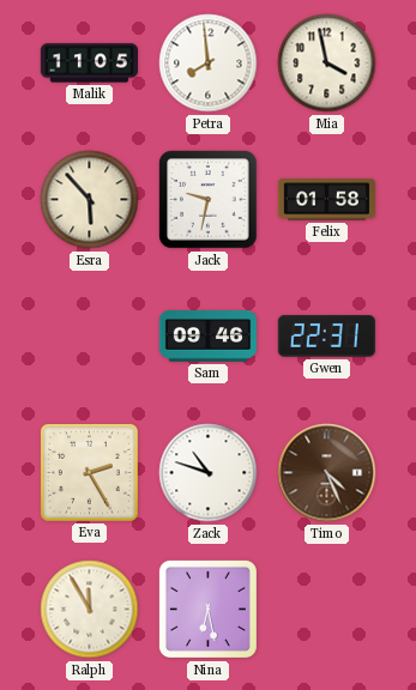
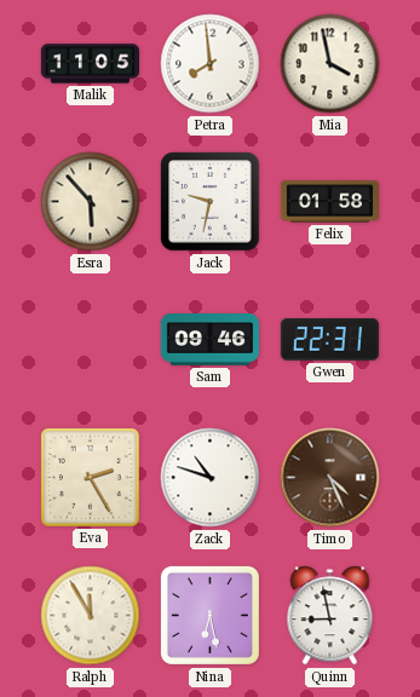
Quinn: none -> 8:58
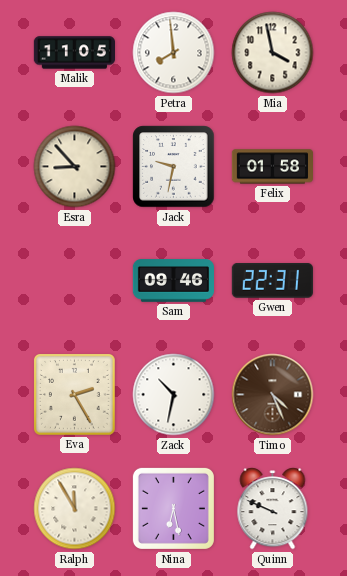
Esra: 5:53 -> 8:53
Zack: 10:48 -> 10:32
Quinn: 8:58 -> 9:49
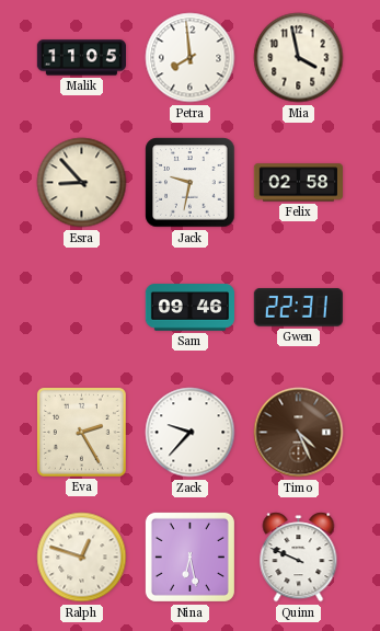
Felix: 01:58 -> 02:58
Zack: 10:32 -> 9:37
Ralph: 11:55 -> 12:48
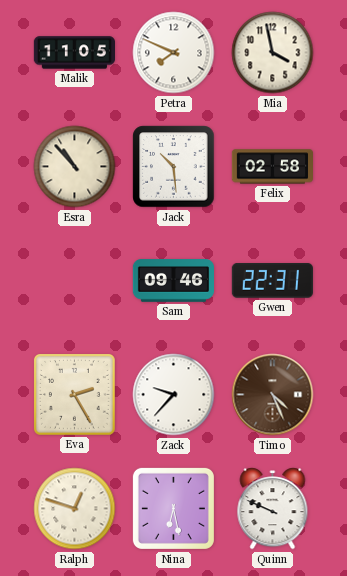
Petra: 7:59 -> 7:49
Esra: 8:53 -> 10:53
Jack: 9:32 -> 10:29
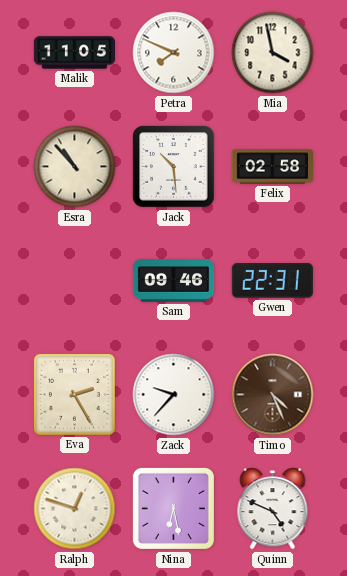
Quinn: 9:49 -> 4:49
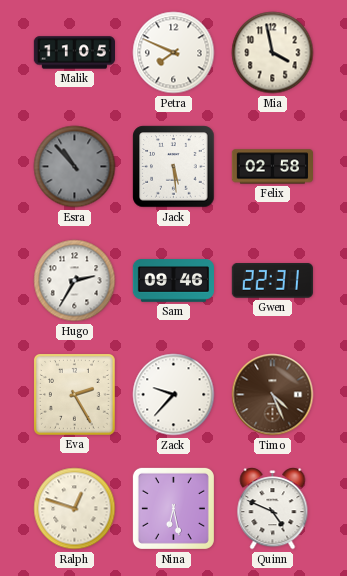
Esra dial: cream -> grey
Jack: 10:29 -> 5:29
Hugo: none -> 2:35
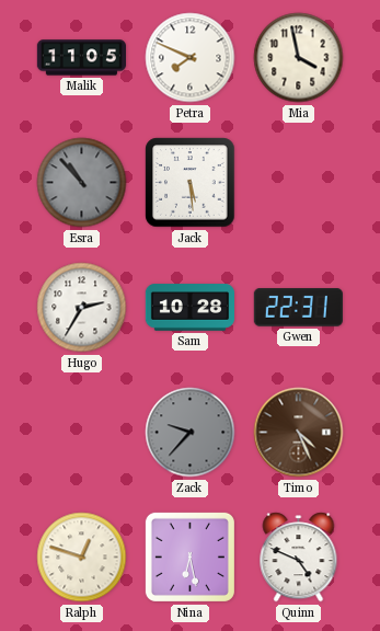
Felix: 02:58 -> none
Sam: 09:46 -> 10:28
Eva: 2:25 -> none
Zack dial: white -> grey
